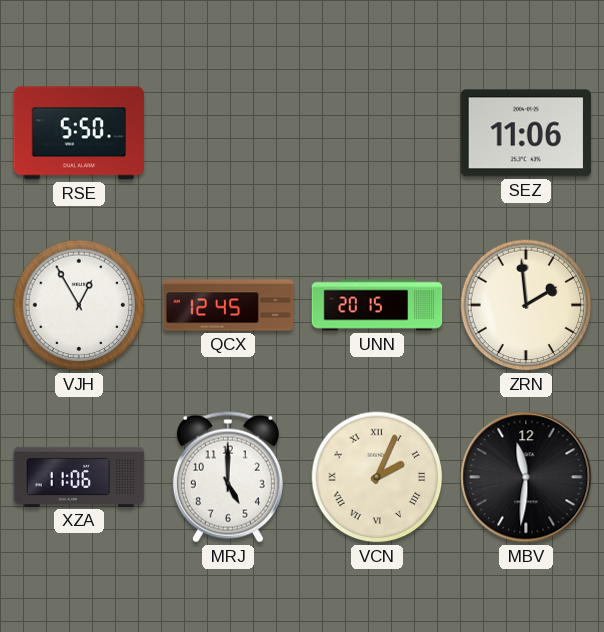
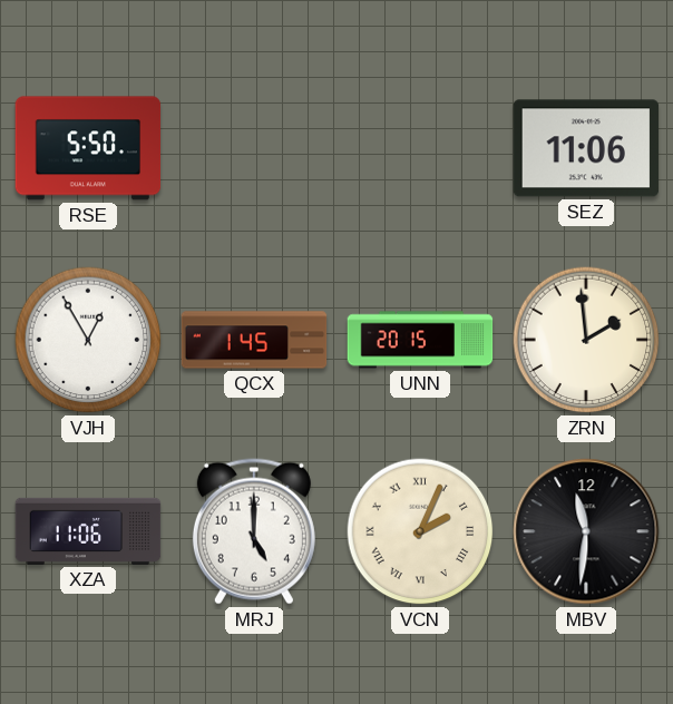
QCX: 12:45 -> 1:45
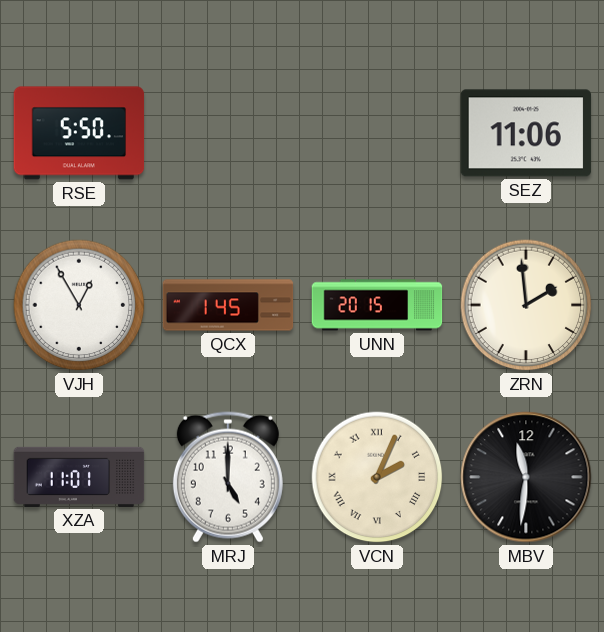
XZA: 11:06 -> 11:01
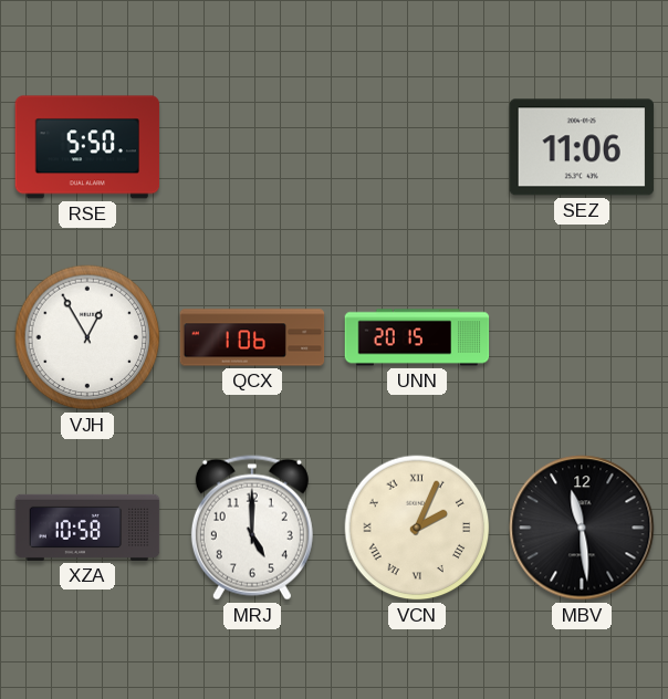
QCX: 1:45 -> 1:06
ZRN: 1:59 -> none
XZA: 11:01 -> 10:58
MBV: 11:31 -> 11:29
